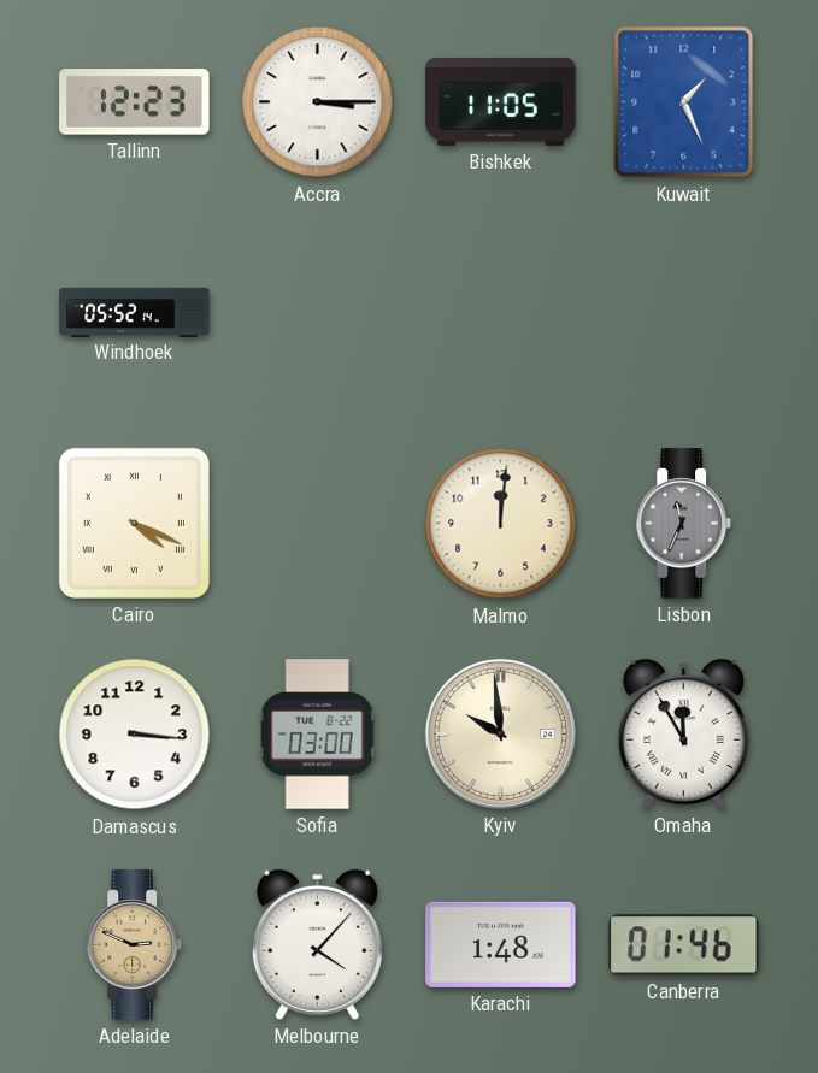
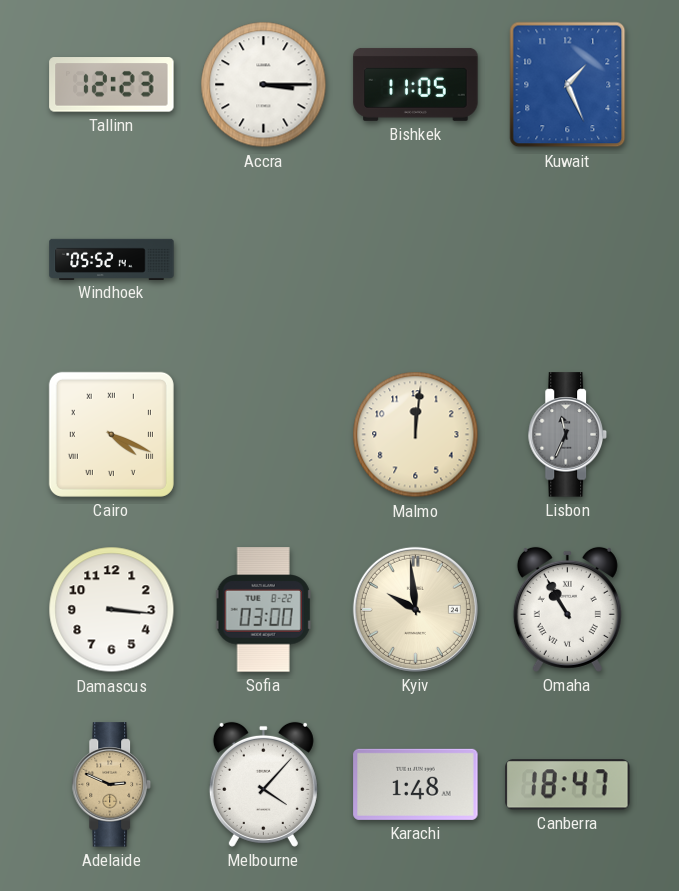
Omaha: 11:55 -> 10:55
Canberra: 01:46 -> 18:47
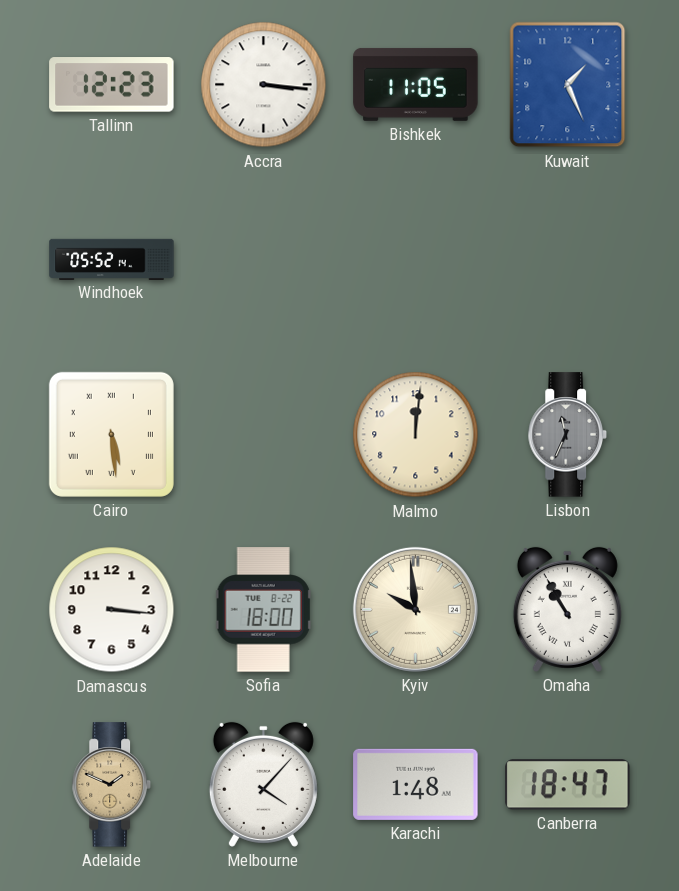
Accra: 3:15 -> 3:16
Cairo: 4:19 -> 5:29
Sofia: 03:00 -> 18:00
Adelaide: 2:49 -> 1:49
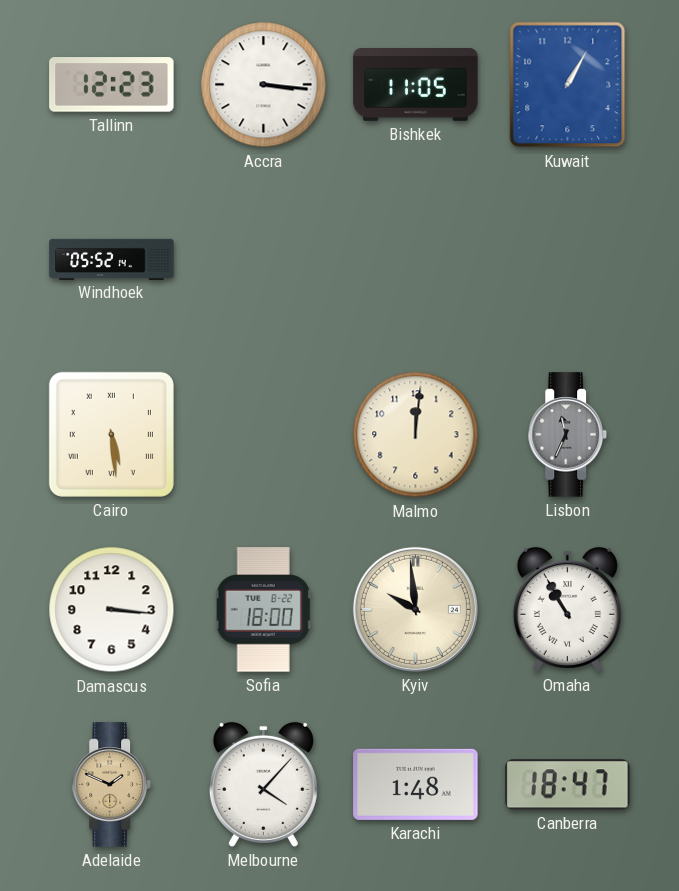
Kuwait: 1:26 -> 1:05
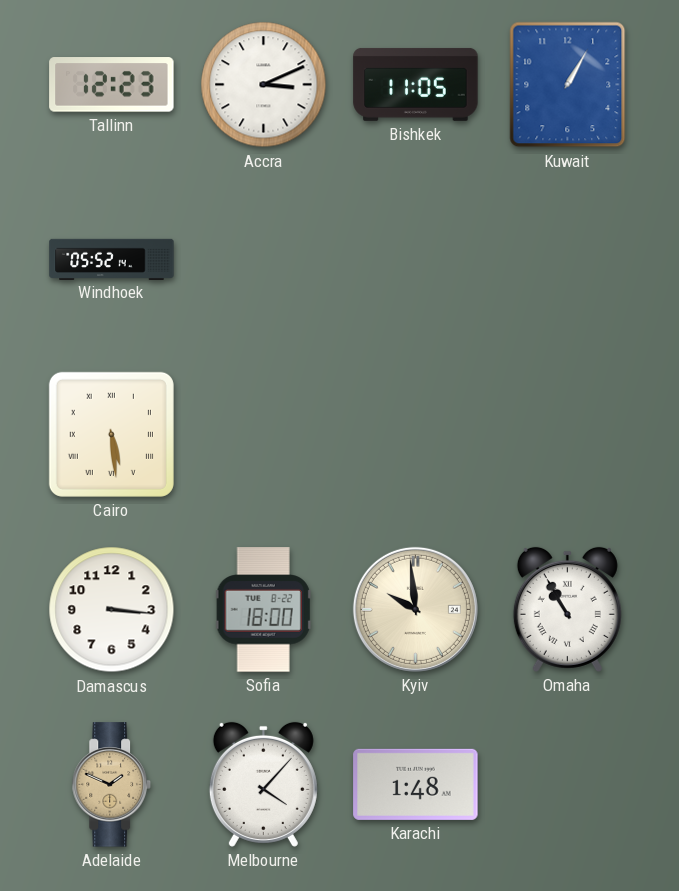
Accra: 3:16 -> 3:11
Malmo: 12:01 -> none
Lisbon: 11:34 -> none
Canberra: 18:47 -> none
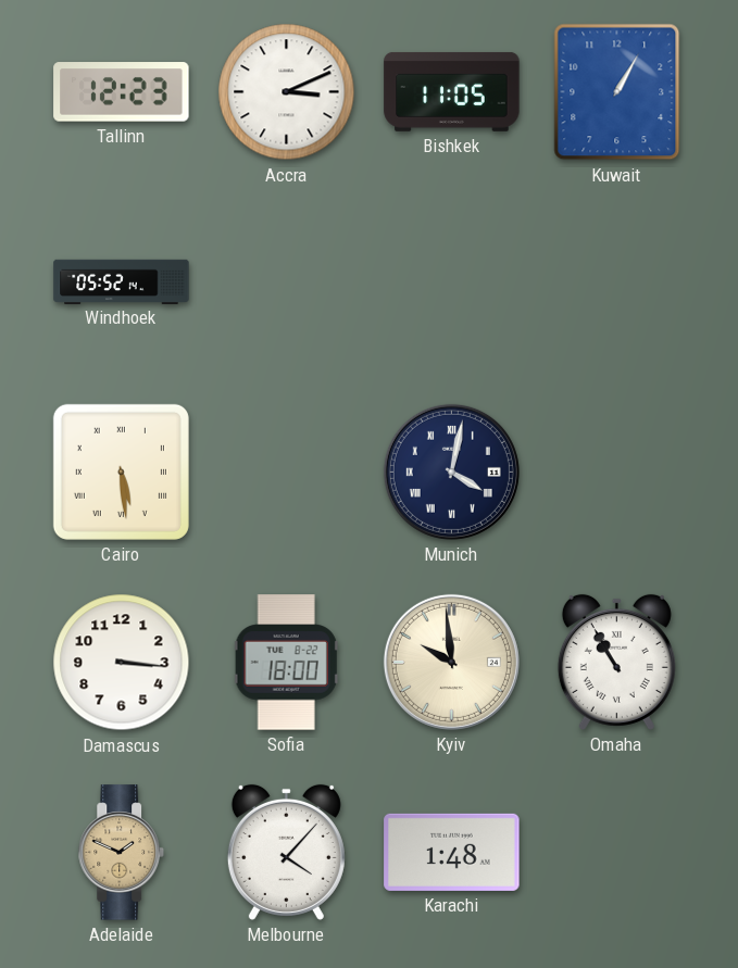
Munich: none -> 4:02
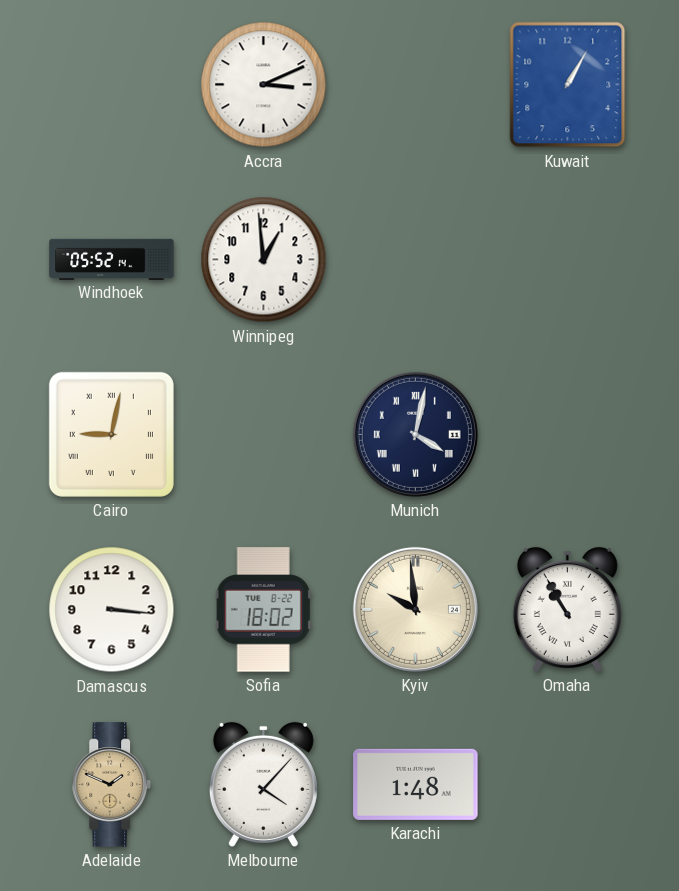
Tallinn: 12:23 -> none
Bishkek: 11:05 -> none
Winnipeg: none -> 12:59
Cairo: 5:29 -> 9:02
Sofia: 18:00 -> 18:02
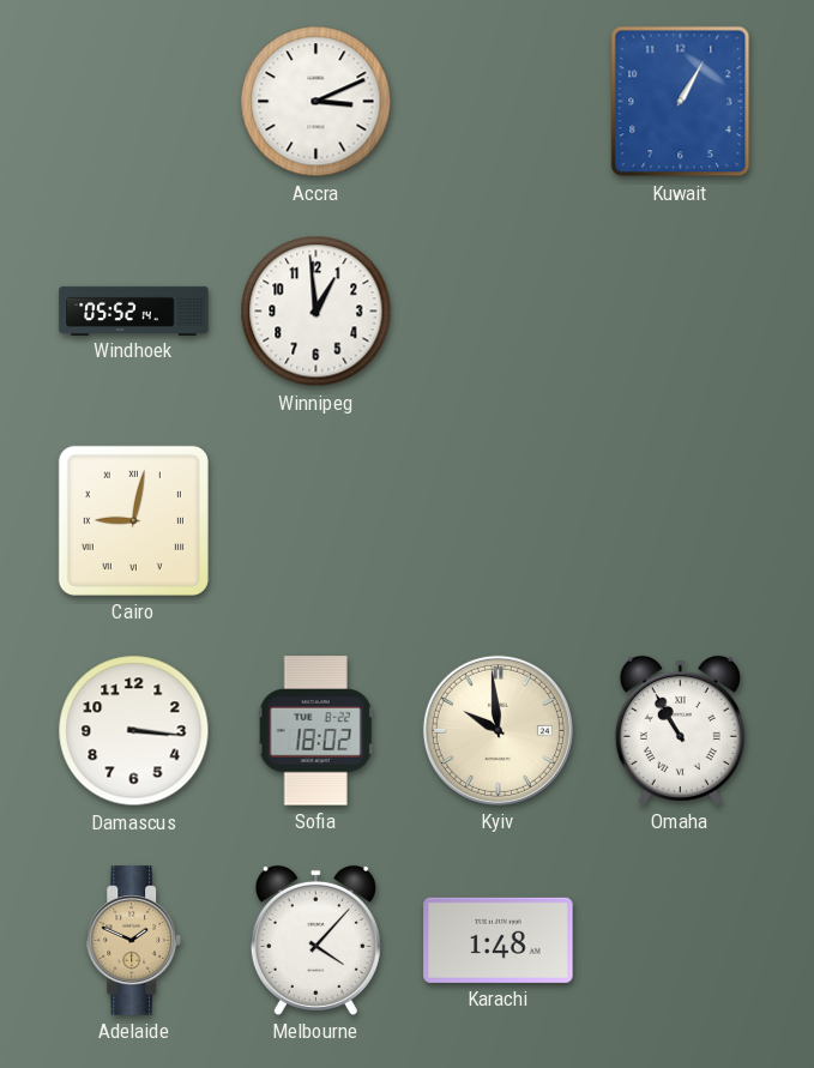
Munich: 4:02 -> none
